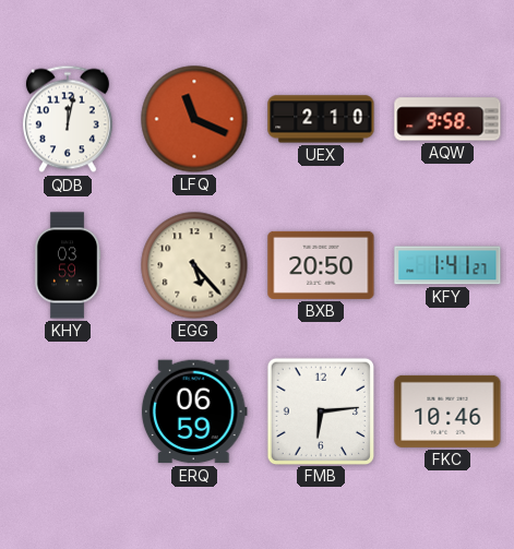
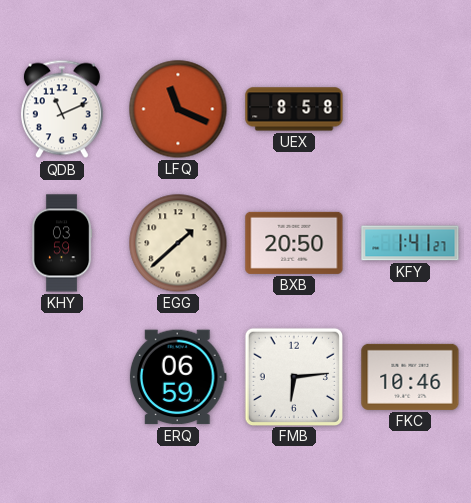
QDB: 12:02 -> 11:11
UEX: 2:10 -> 8:58
AQW: 9:58 -> none
EGG: 5:23 -> 1:38
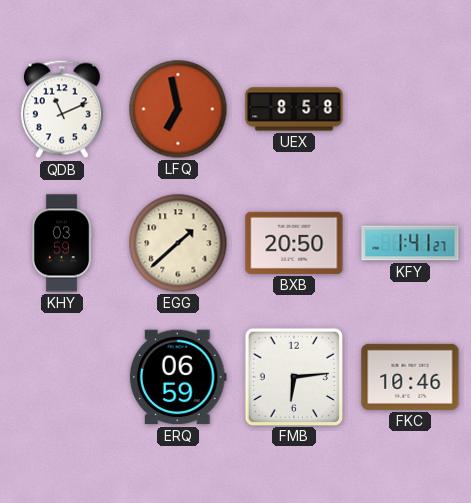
LFQ: 11:19 -> 6:58
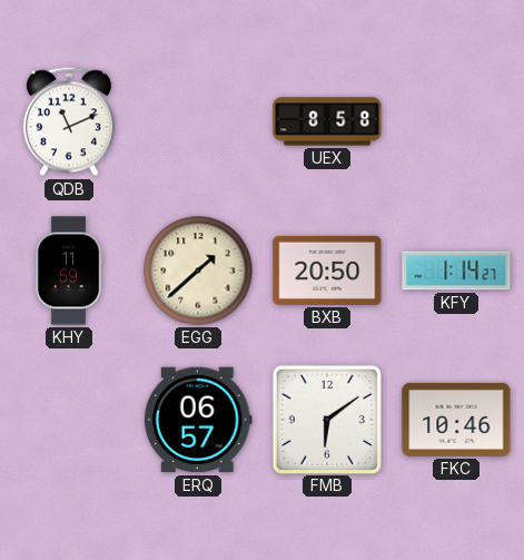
LFQ: 6:58 -> none
KHY: 03:59 -> 11:59
KFY: 1:41 -> 1:14
ERQ: 06:59 -> 06:57
FMB: 6:14 -> 6:09
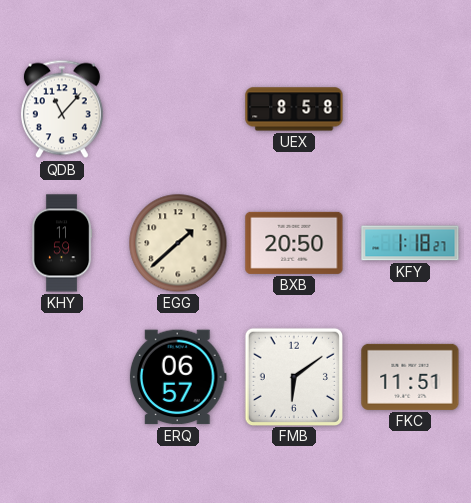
QDB: 11:11 -> 11:07
KFY: 1:14 -> 1:18
FKC: 10:46 -> 11:51
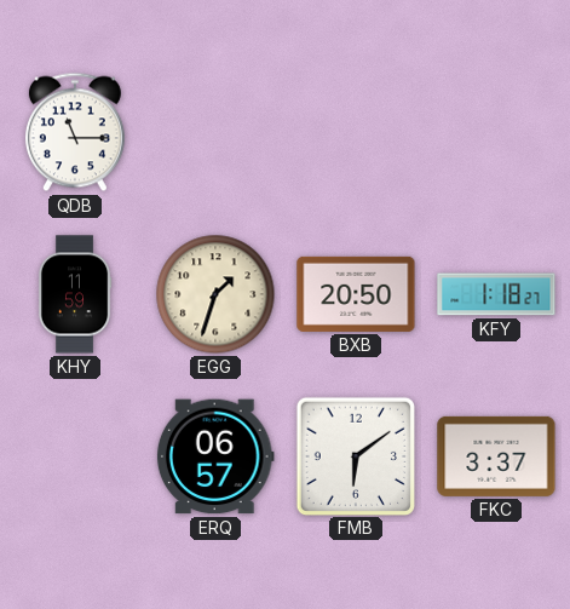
QDB: 11:07 -> 11:15
UEX: 8:58 -> none
EGG: 1:38 -> 1:33
FKC: 11:51 -> 3:37
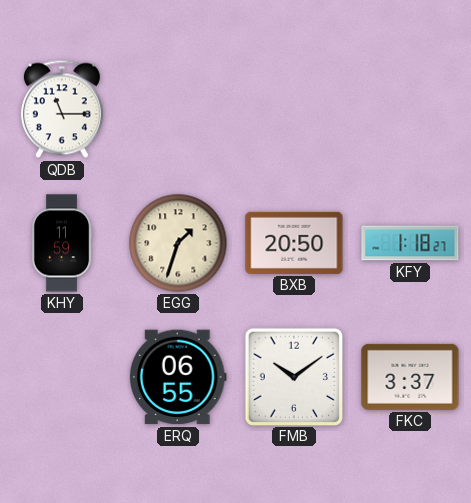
ERQ: 06:57 -> 06:55
FMB: 6:09 -> 10:09
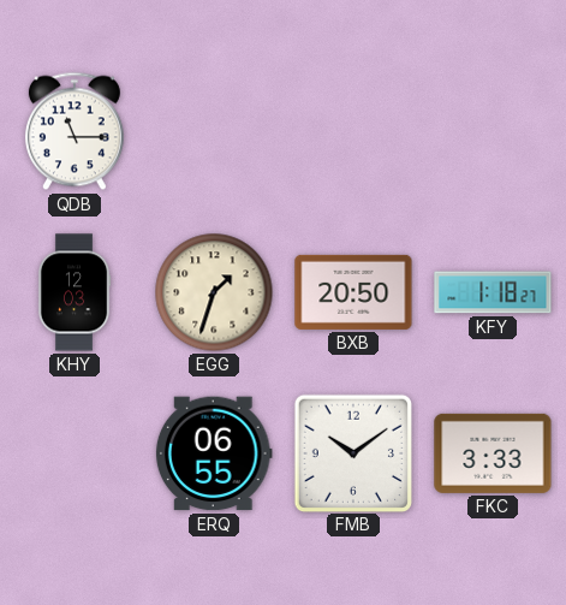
KHY: 11:59 -> 12:03
FKC: 3:37 -> 3:33
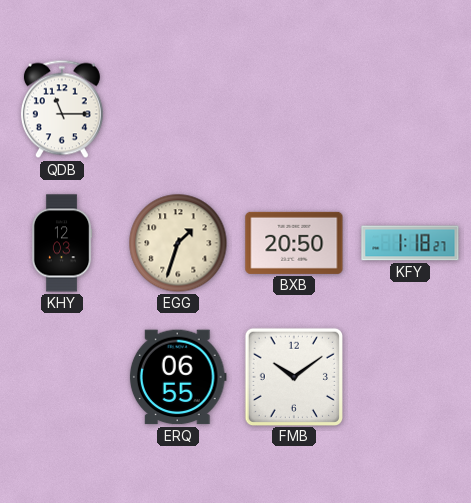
FKC: 3:33 -> none
